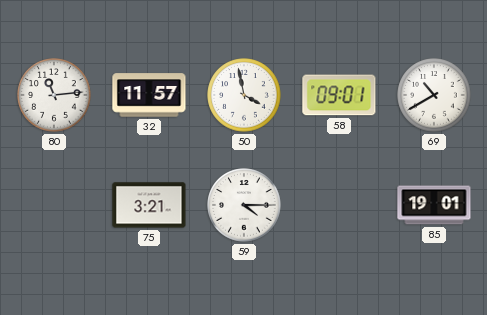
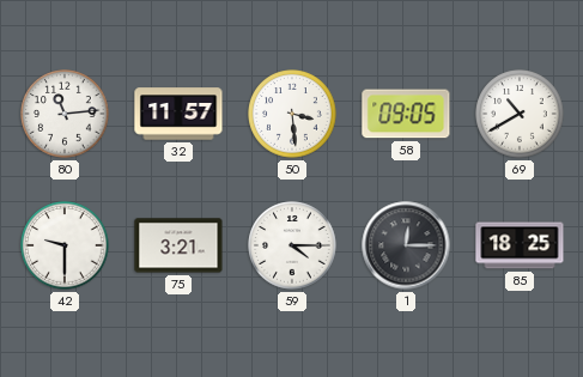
50: 3:58 -> 3:29
58: 09:01 -> 09:05
42: none -> 9:30
1: none -> 12:15
85: 19:01 -> 18:25
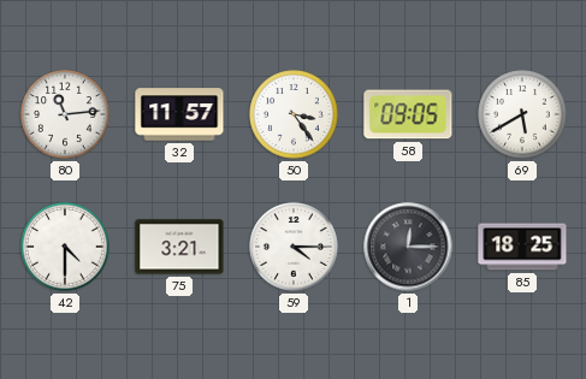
50: 3:29 -> 3:24
69: 10:40 -> 5:40
42: 9:30 -> 4:30
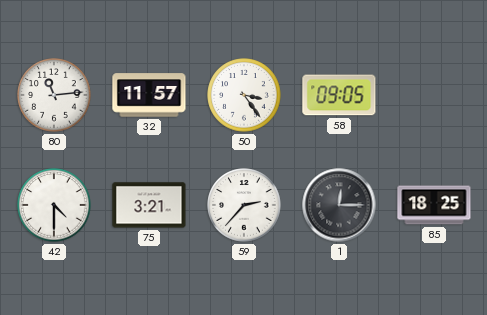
69: 5:40 -> none
59: 4:15 -> 2:37
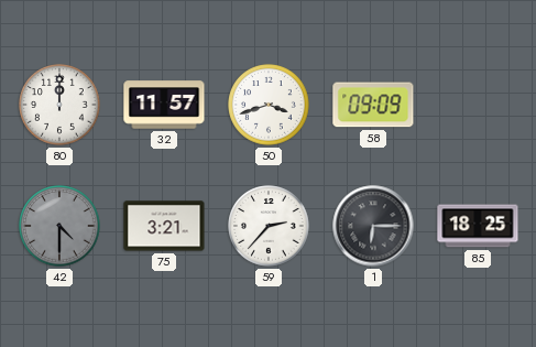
80: 11:14 -> 12:00
50: 3:24 -> 3:42
58: 09:05 -> 09:09
42 dial: white -> grey
1: 12:15 -> 6:15
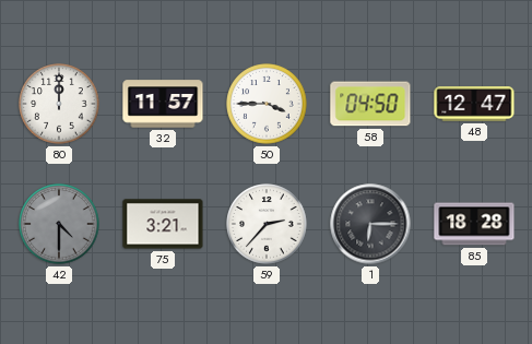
50: 3:42 -> 3:45
58: 09:09 -> 04:50
48: none -> 12:47
85: 18:25 -> 18:28
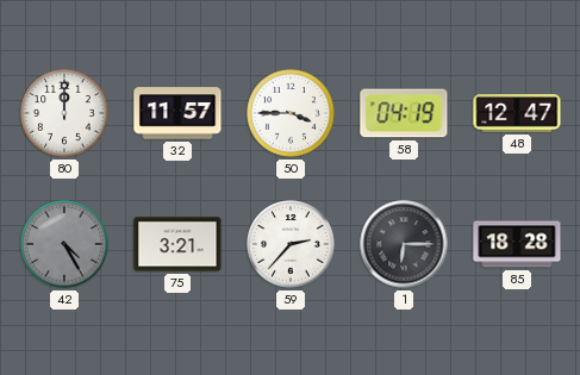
58: 04:50 -> 04:19
42: 4:30 -> 4:25
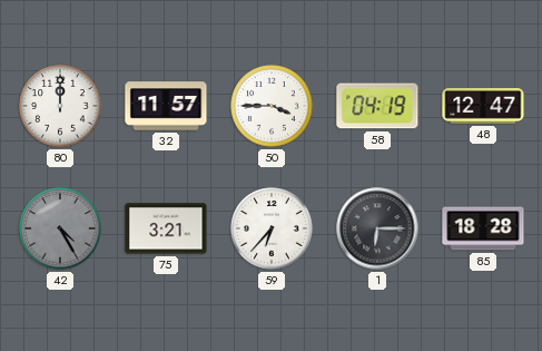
59: 2:37 -> 6:37
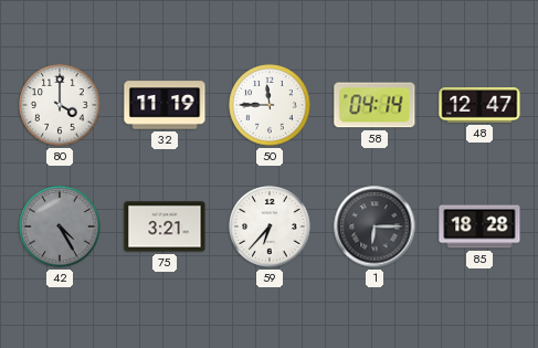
80: 12:00 -> 4:00
32: 11:57 -> 11:19
50: 3:45 -> 11:45
58: 04:19 -> 04:14
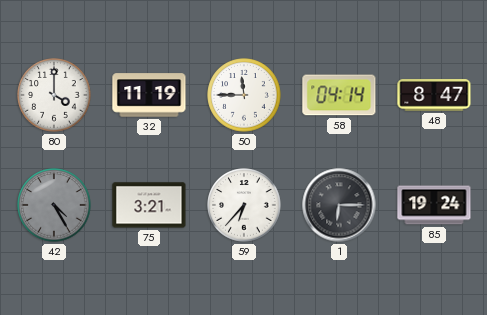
48: 12:47 -> 8:47
85: 18:28 -> 19:24
